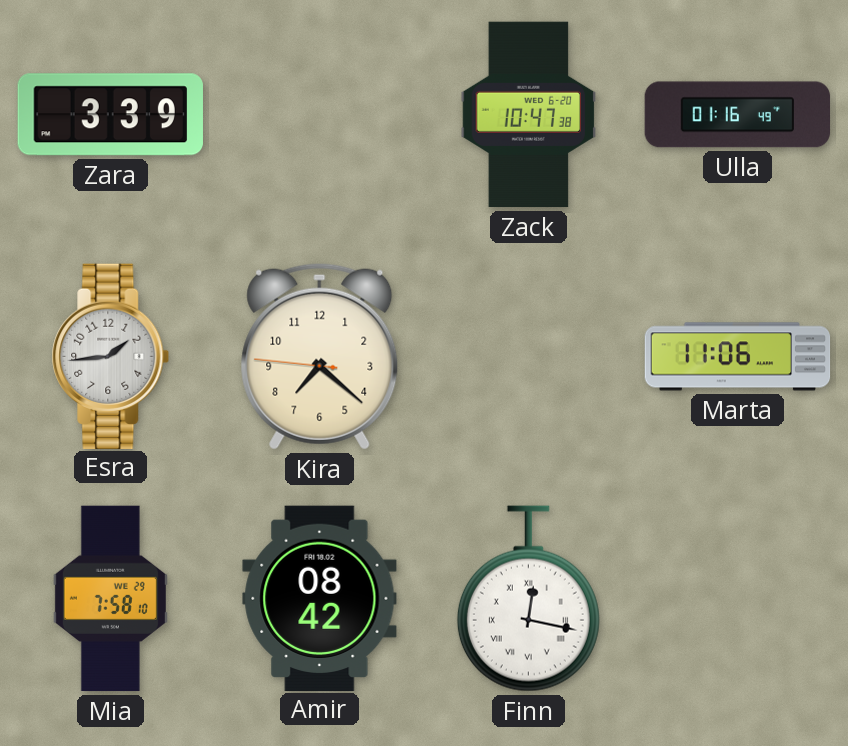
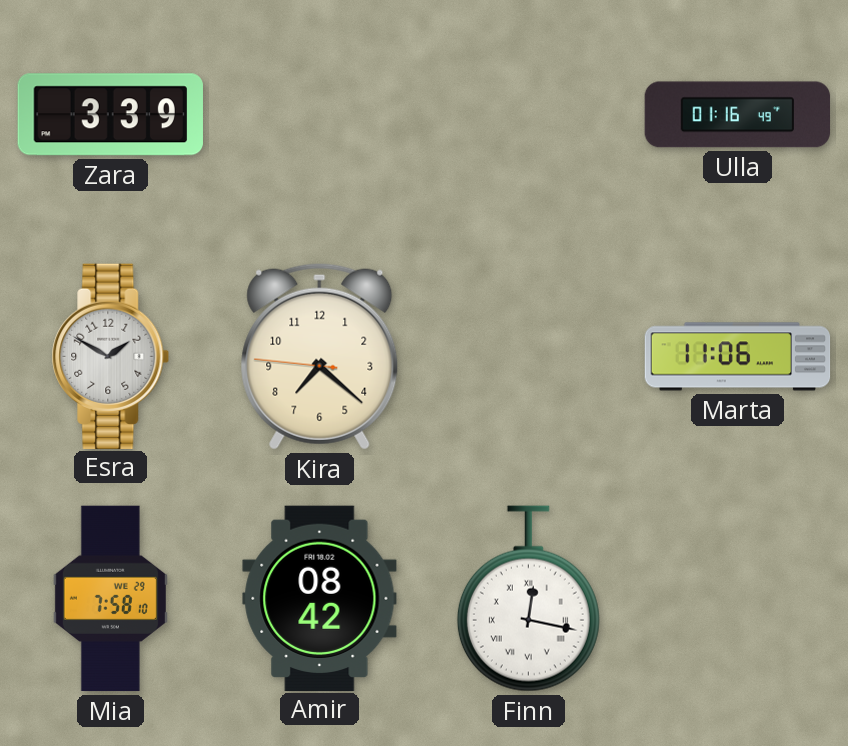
Zack: 10:47 -> none
Esra: 1:44 -> 1:50
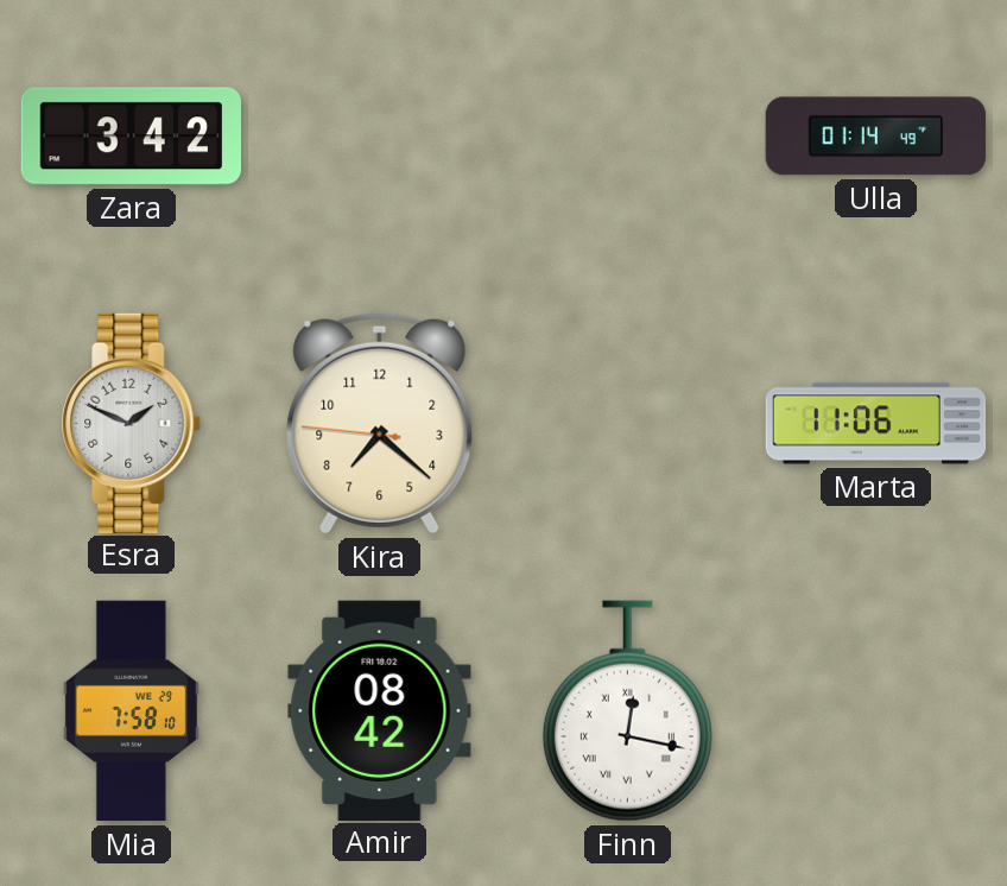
Zara: 3:39 -> 3:42
Ulla: 01:16 -> 01:14
Esra: 1:50 -> 1:49
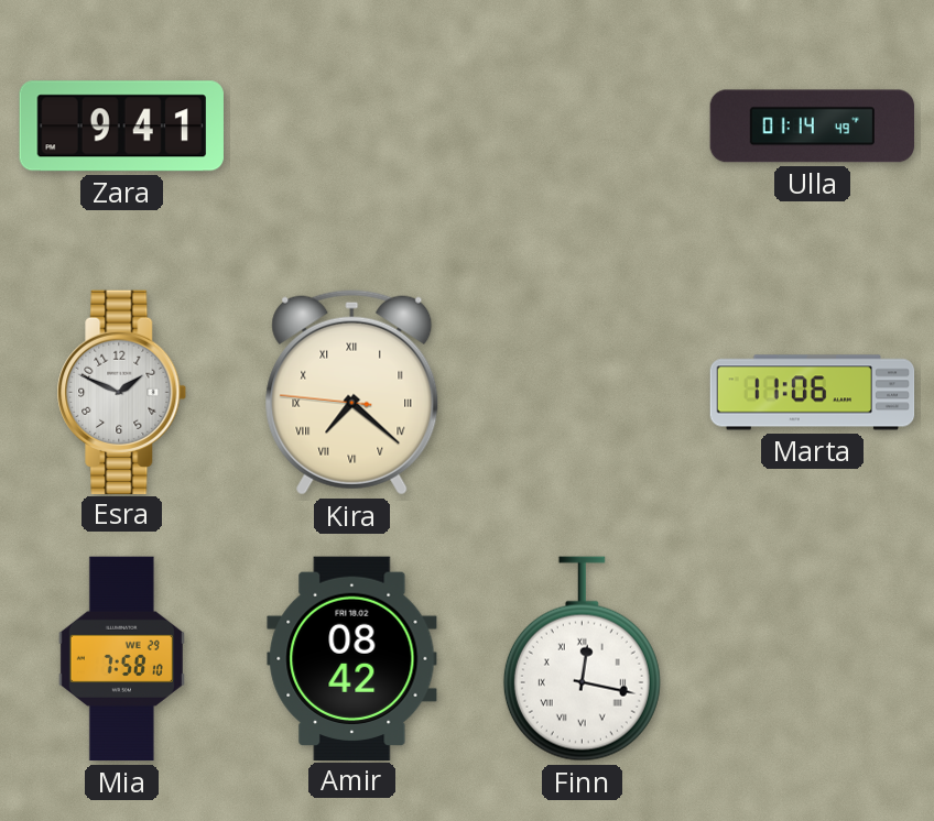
Zara: 3:42 -> 9:41
Kira numerals: Arabic -> Roman
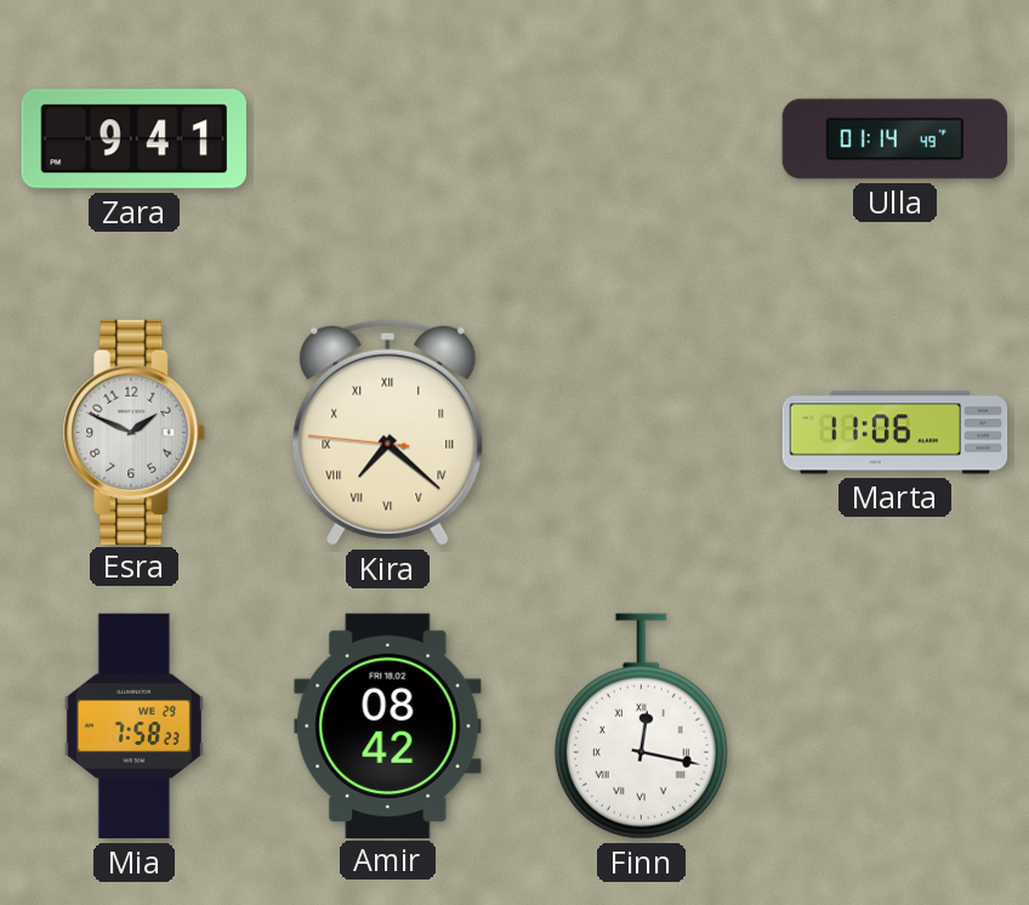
Mia: 7:58:10 -> 7:58:23
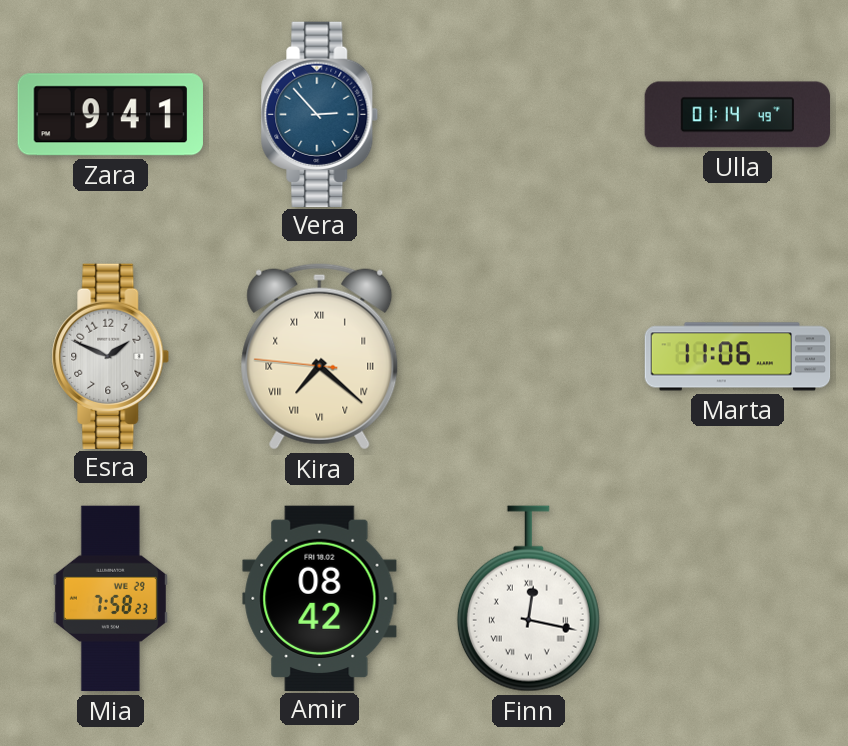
Vera: none -> 2:53
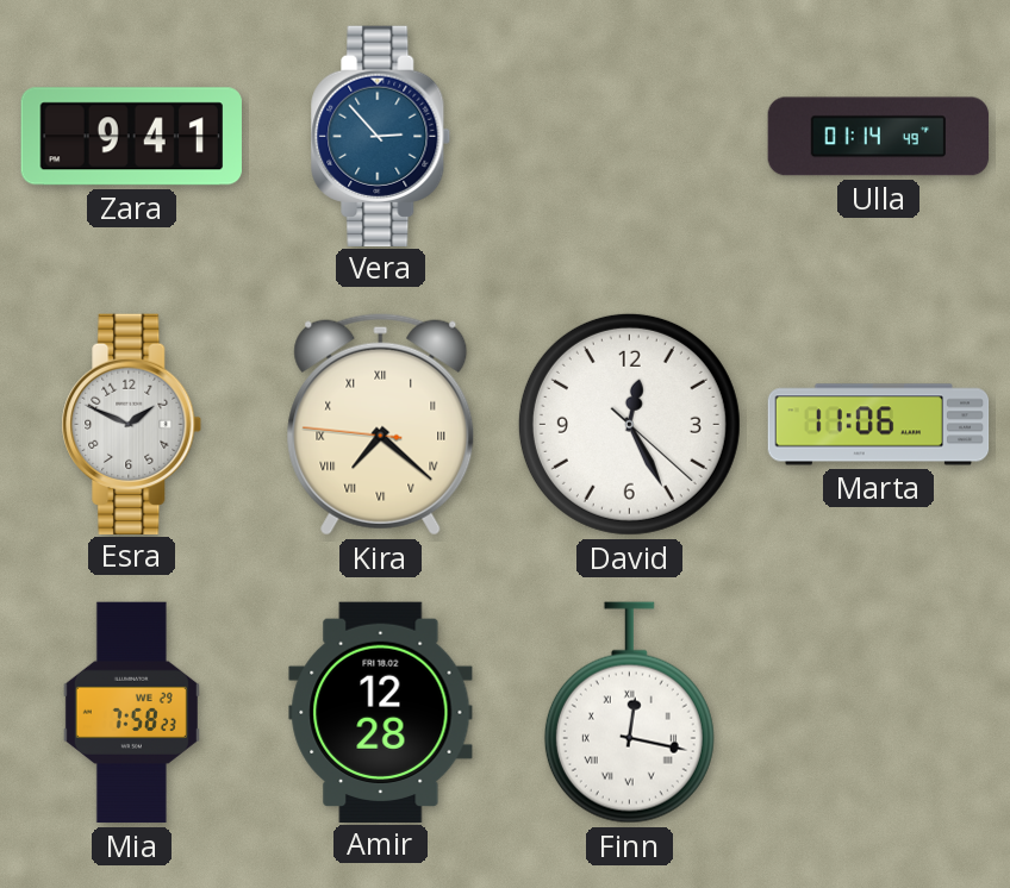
David: none -> 12:25
Amir: 08:42 -> 12:28
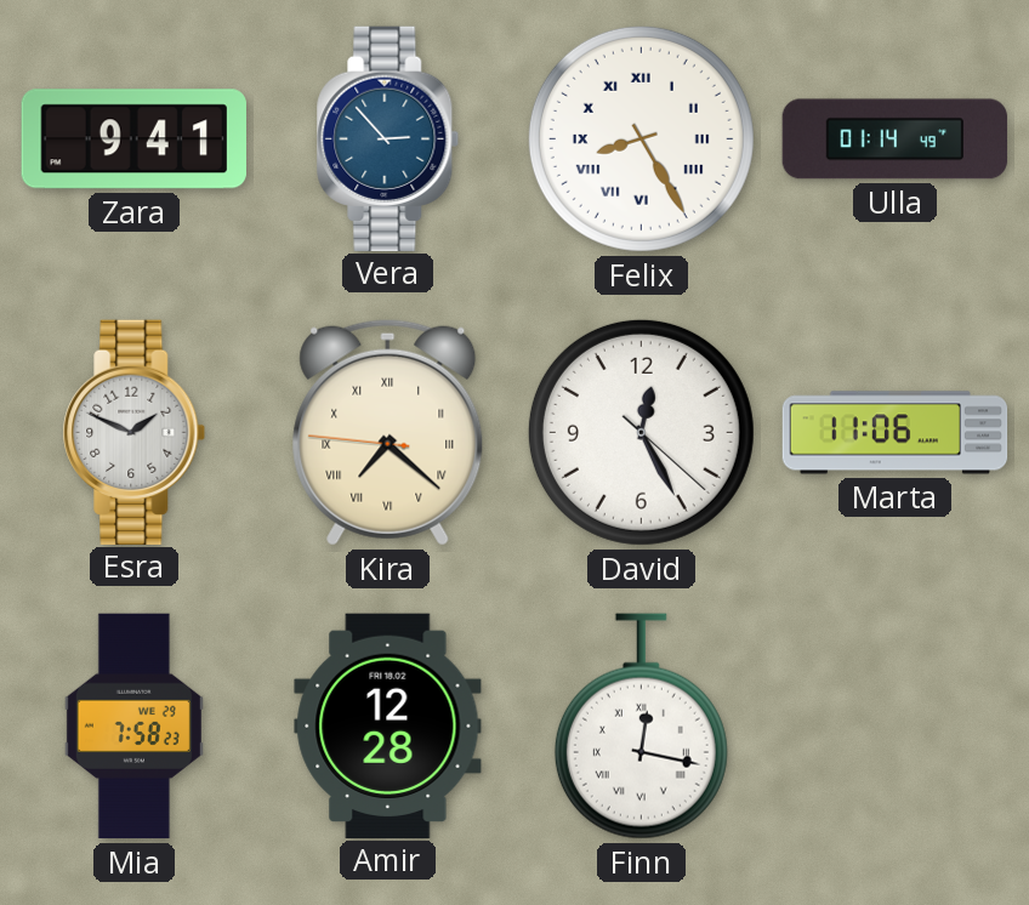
Felix: none -> 8:25
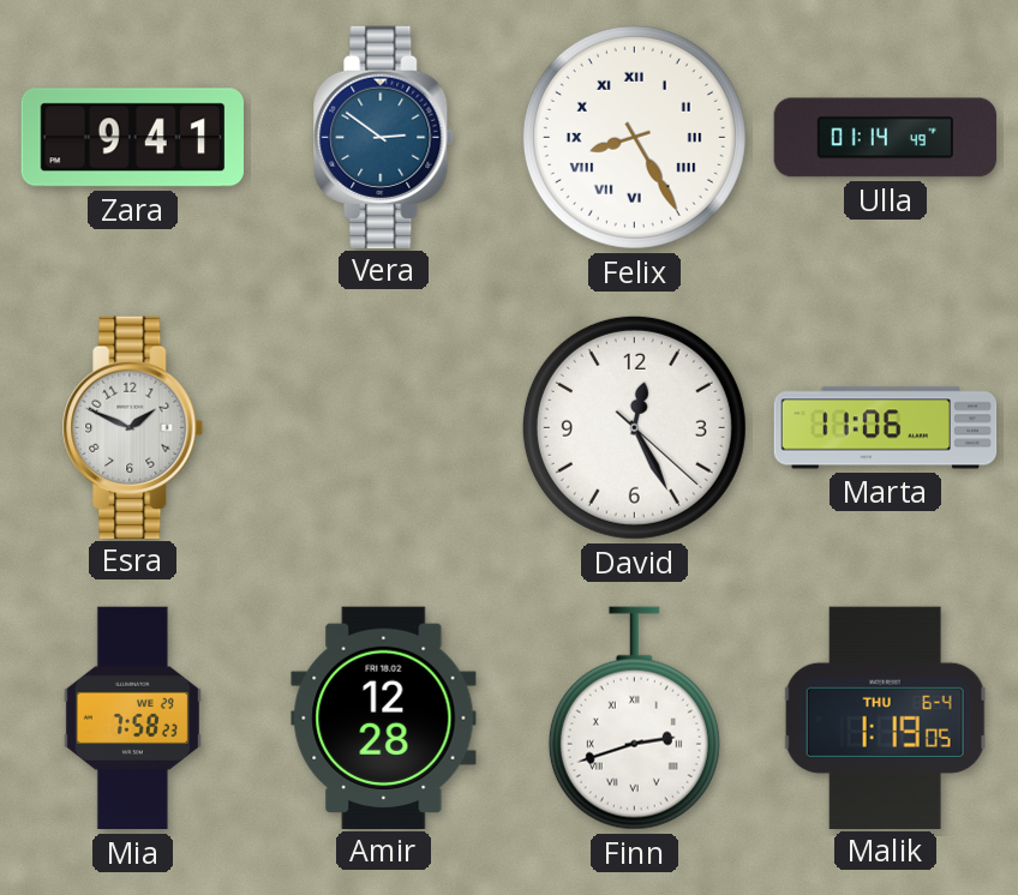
Vera: 2:53 -> 2:51
Kira: 7:21 -> none
Finn: 12:17 -> 2:42
Malik: none -> 1:19
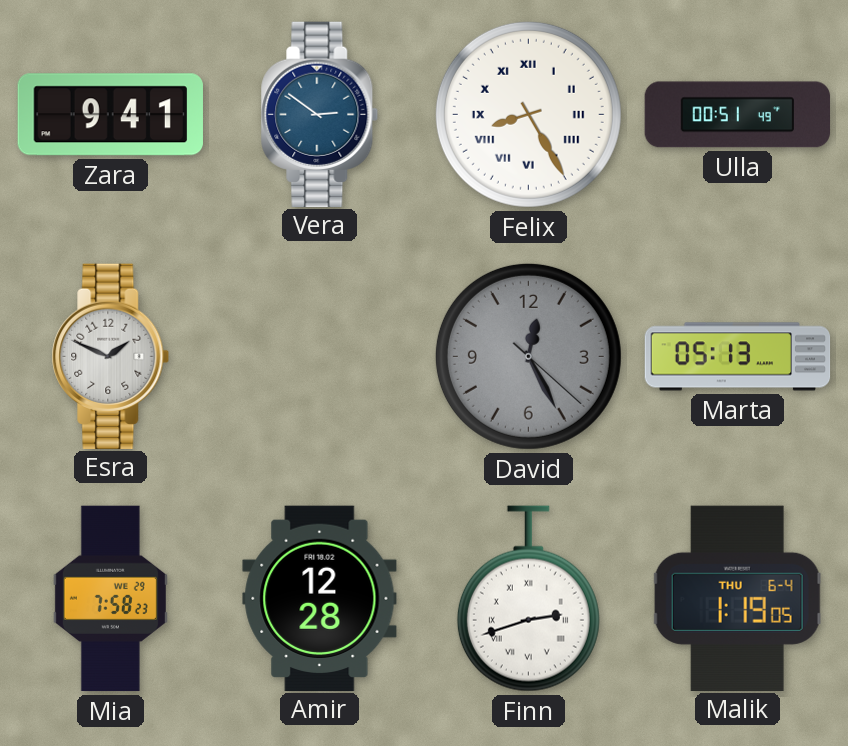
Ulla: 01:14 -> 00:51
David dial: white -> grey
Marta: 11:06 -> 05:13
